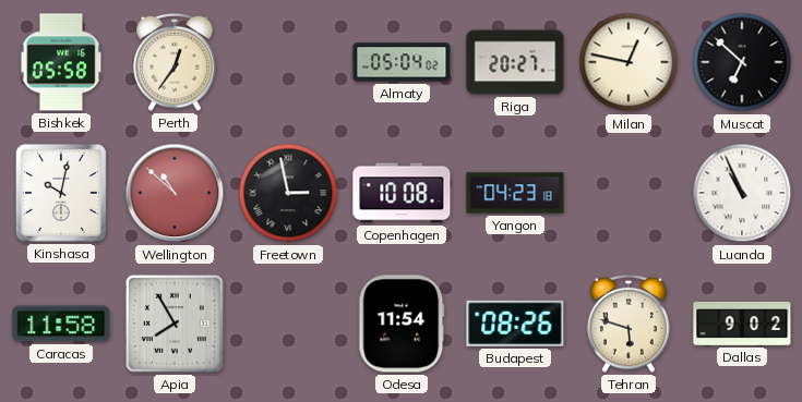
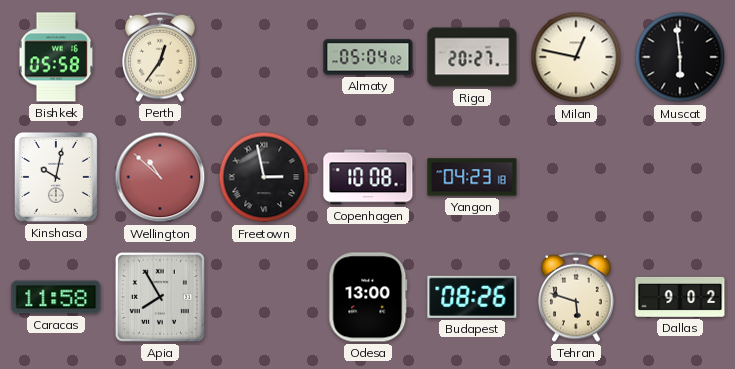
Muscat: 6:52 -> 5:59
Luanda: 10:56 -> none
Odesa: 11:54 -> 13:00
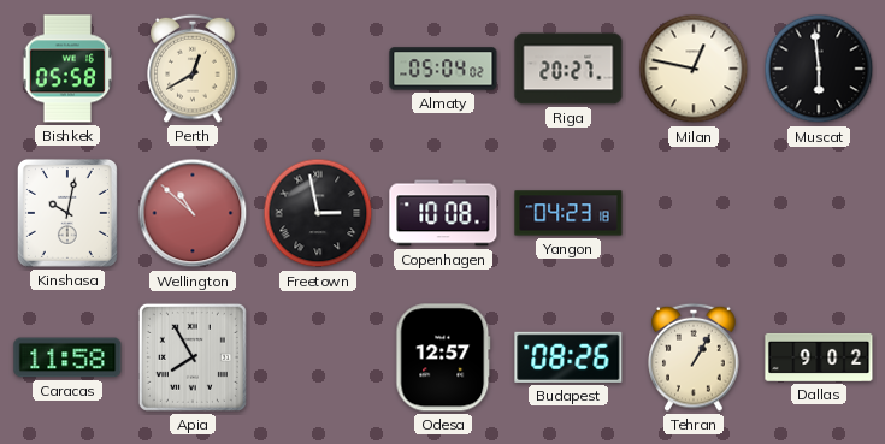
Perth: 12:36 -> 12:40
Odesa: 13:00 -> 12:57
Tehran: 5:48 -> 1:05
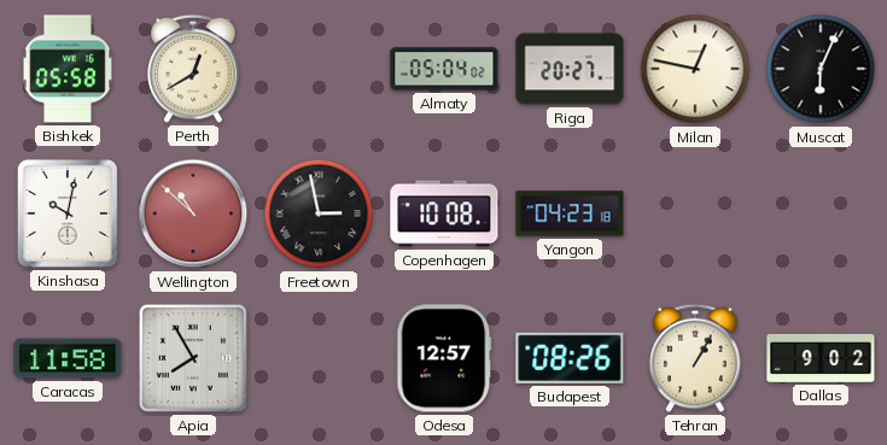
Muscat: 5:59 -> 6:04
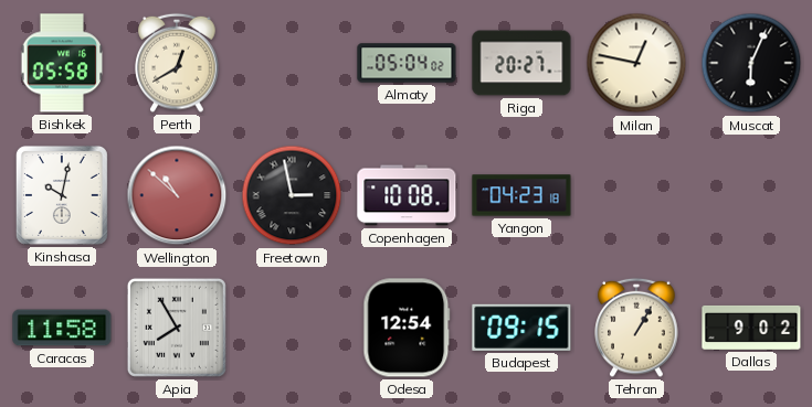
Odesa: 12:57 -> 12:54
Budapest: 08:26 -> 09:15
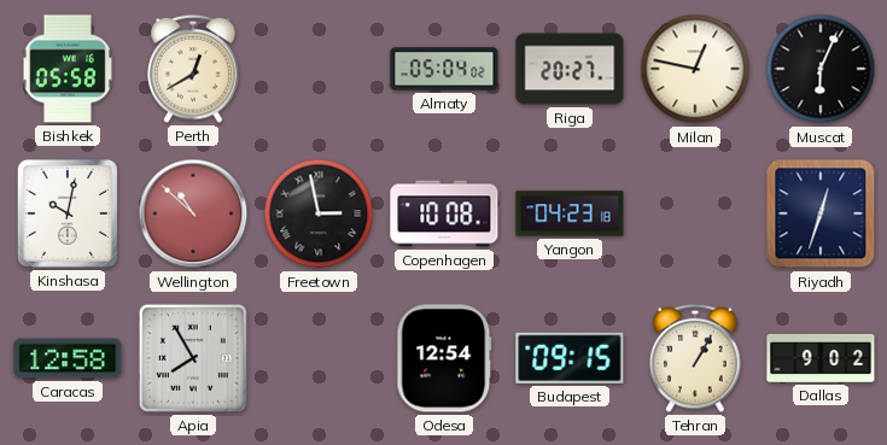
Riyadh: none -> 12:33
Caracas: 11:58 -> 12:58
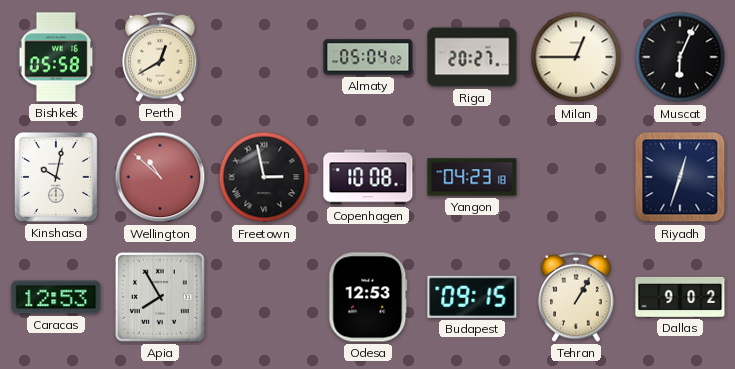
Milan: 12:47 -> 12:45
Caracas: 12:58 -> 12:53
Odesa: 12:54 -> 12:53
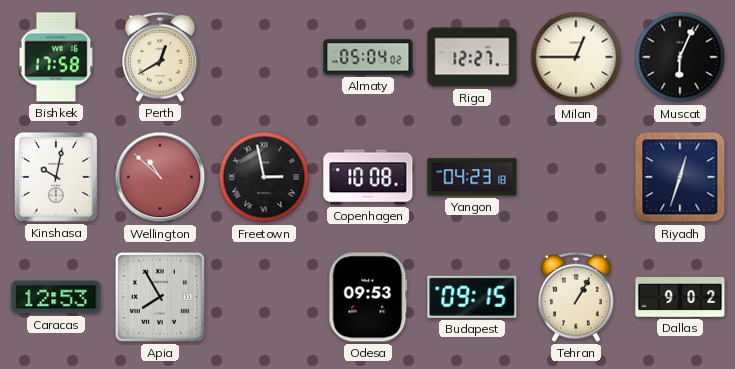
Bishkek: 05:58 -> 17:58
Riga: 20:27 -> 12:27
Odesa: 12:53 -> 09:53
